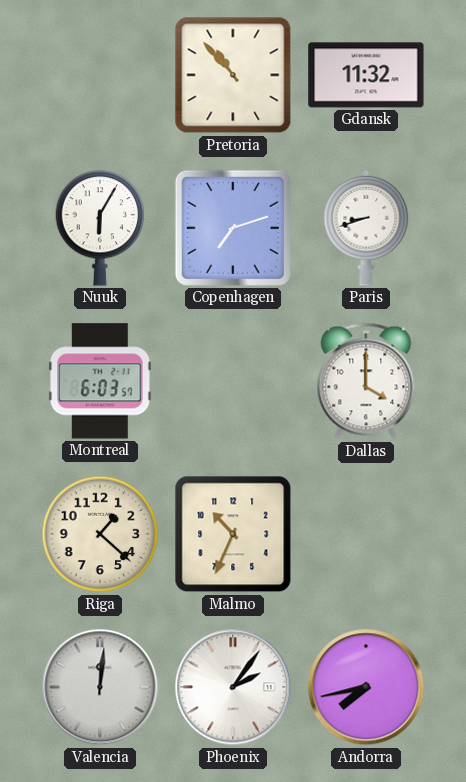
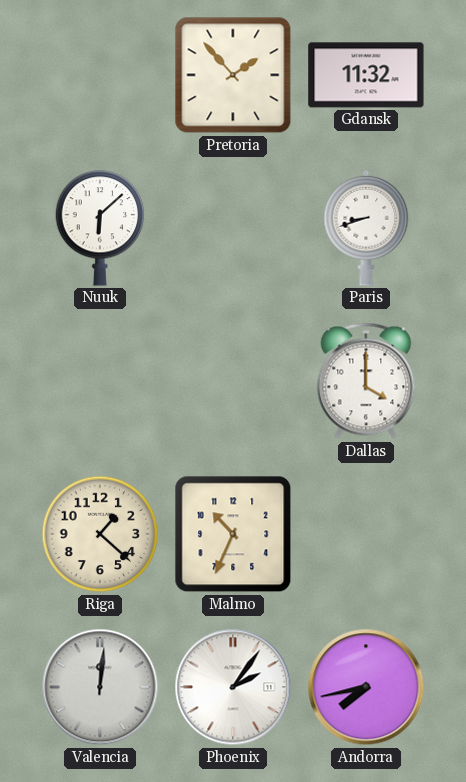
Pretoria: 10:53 -> 1:53
Nuuk: 6:05 -> 6:08
Copenhagen: 7:12 -> none
Montreal: 6:03 -> none
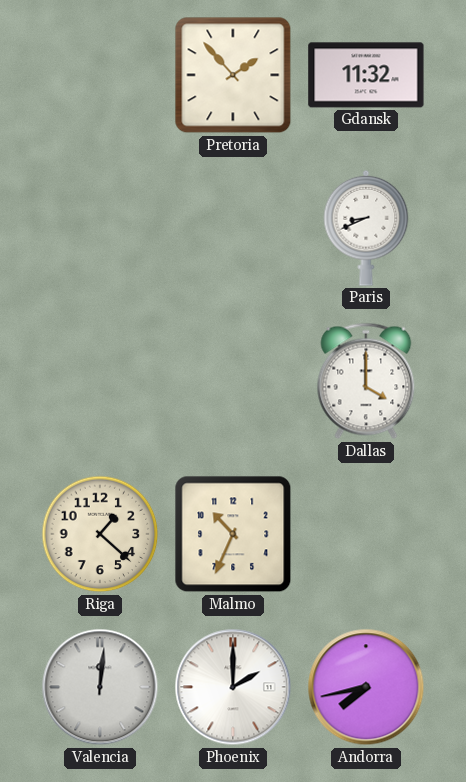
Nuuk: 6:08 -> none
Paris: 8:42 -> 8:41
Phoenix: 2:06 -> 2:00
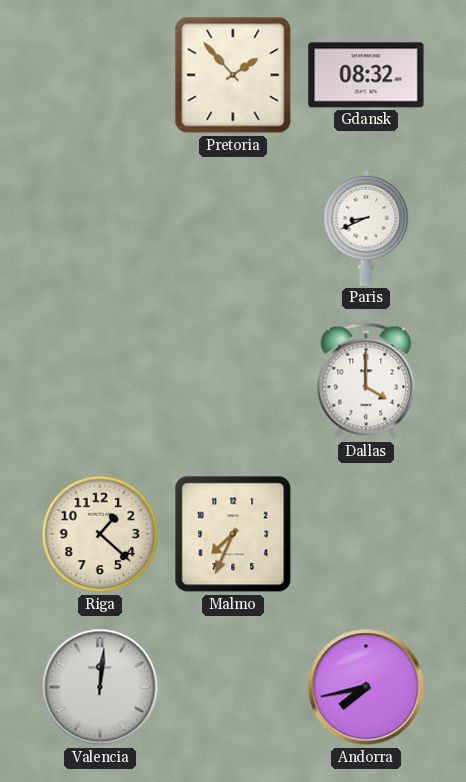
Gdansk: 11:32 -> 08:32
Malmo: 10:34 -> 7:34
Phoenix: 2:00 -> none
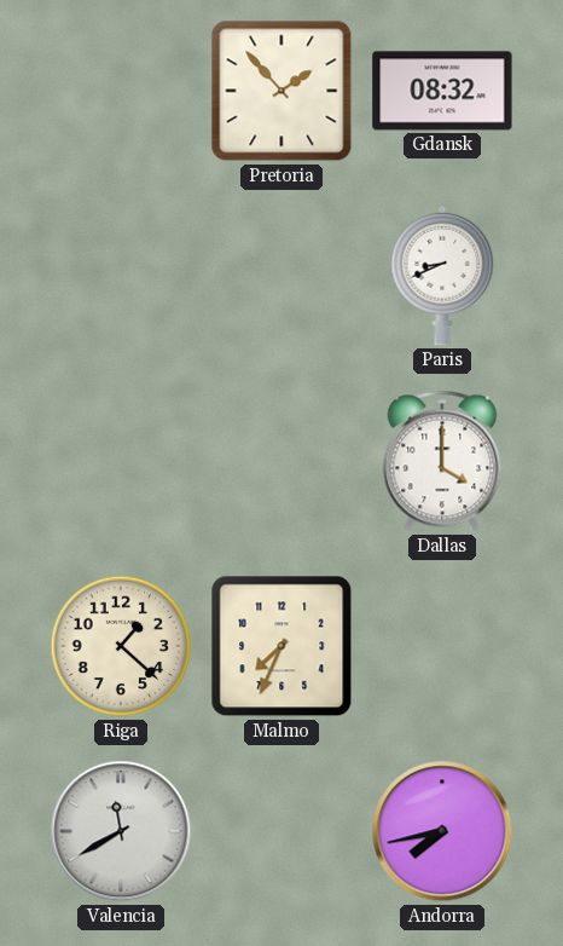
Valencia: 12:01 -> 11:40
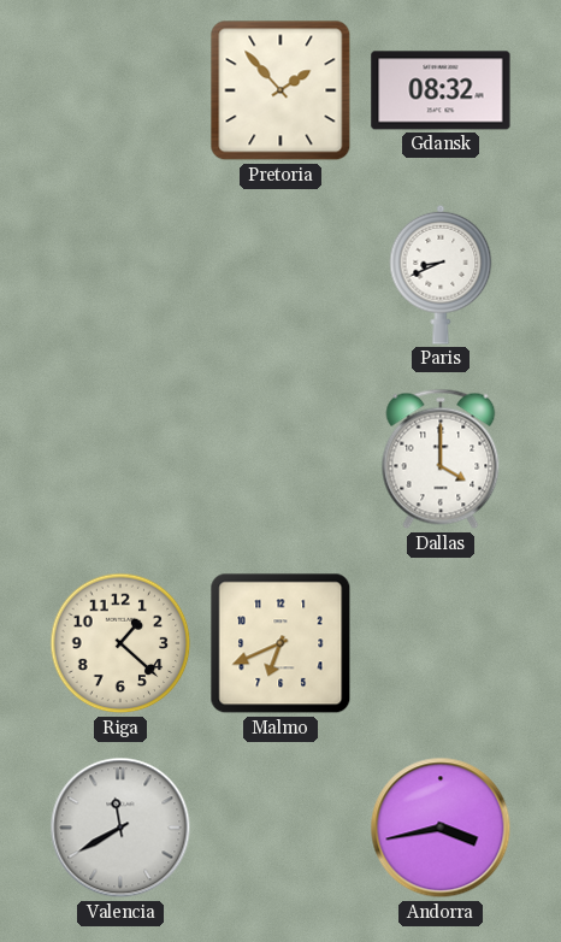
Malmo: 7:34 -> 6:41
Andorra: 7:43 -> 3:43
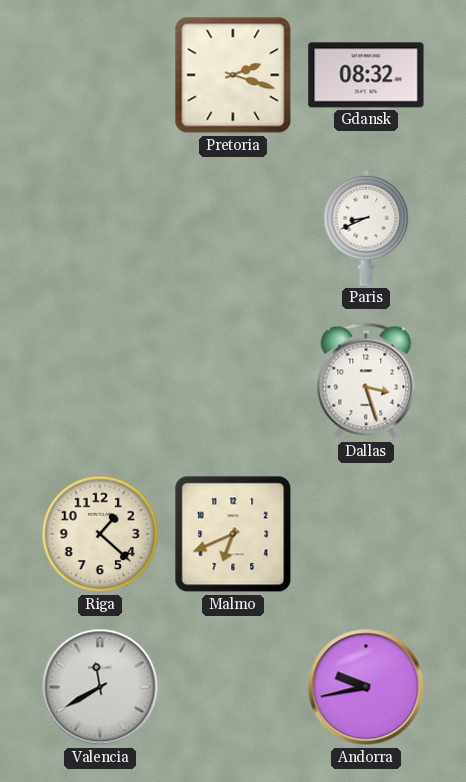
Pretoria: 1:53 -> 2:18
Dallas: 4:00 -> 3:27
Andorra: 3:43 -> 9:43
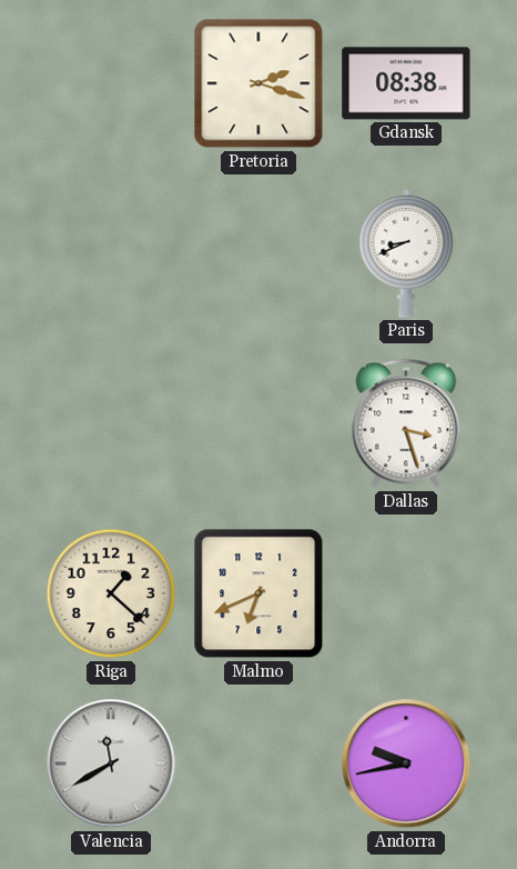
Gdansk: 08:32 -> 08:38
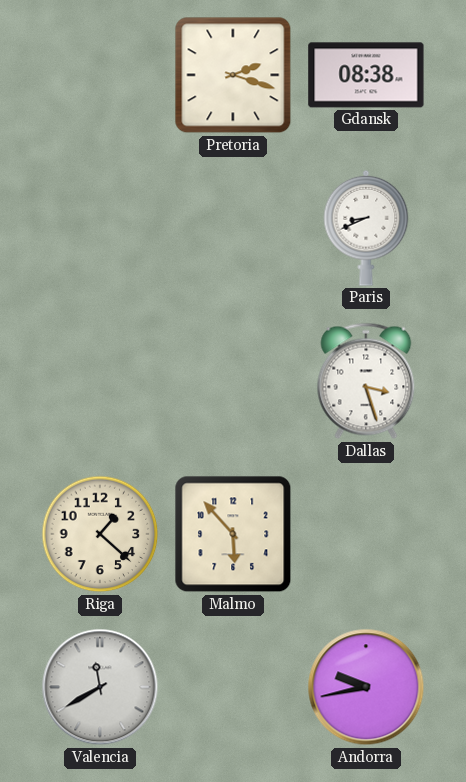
Malmo: 6:41 -> 5:53
